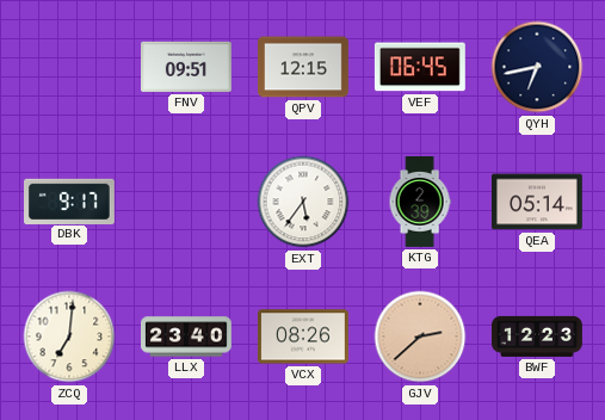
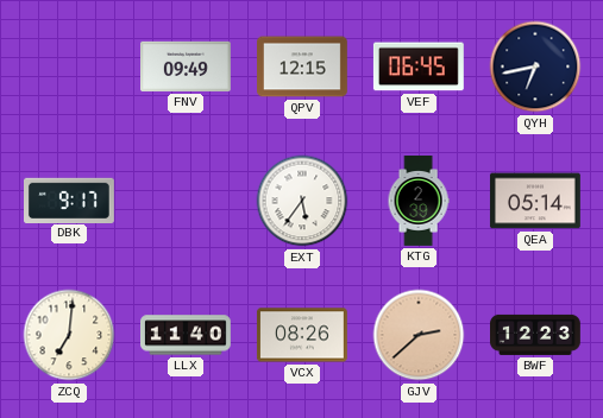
FNV: 09:51 -> 09:49
LLX: 23:40 -> 11:40
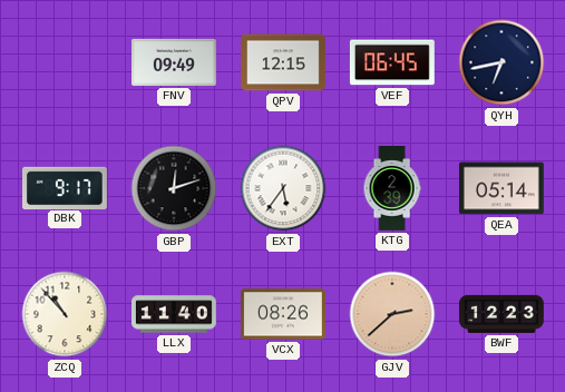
GBP: none -> 12:12
ZCQ: 7:01 -> 10:53
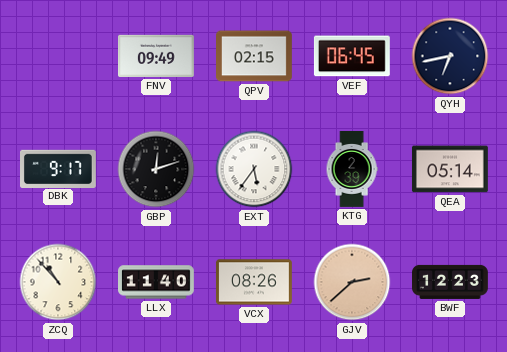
QPV: 12:15 -> 02:15
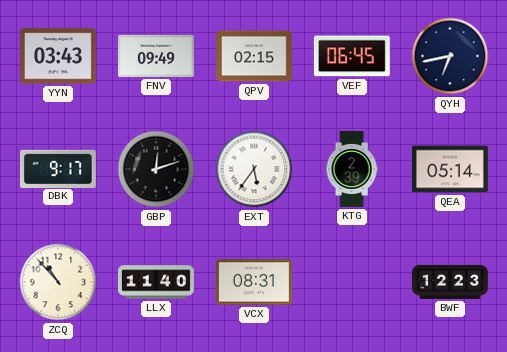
YYN: none -> 03:43
VCX: 08:26 -> 08:31
GJV: 2:38 -> none
